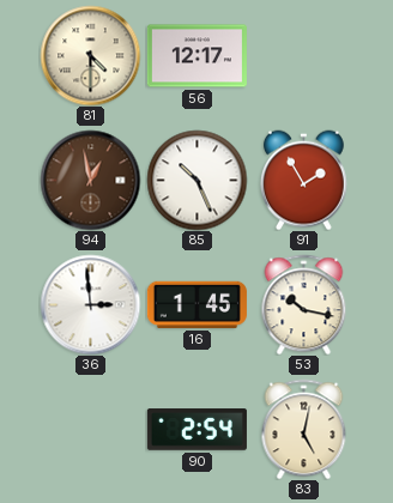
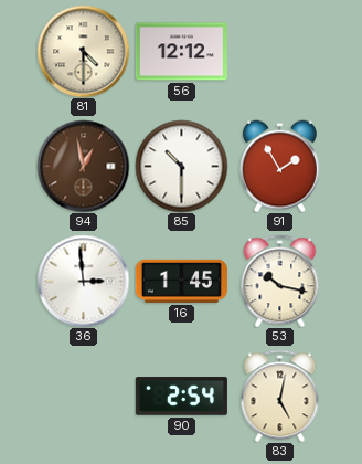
56: 12:17 -> 12:12
85: 10:26 -> 10:30
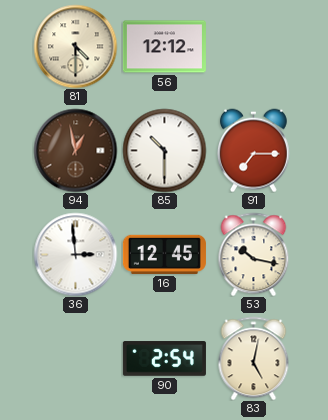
91: 1:55 -> 7:15
16: 1:45 -> 12:45
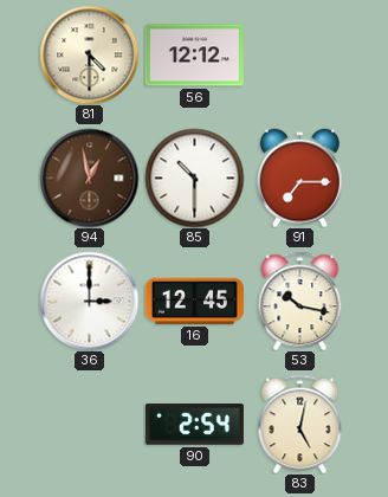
36: 2:59 -> 3:00
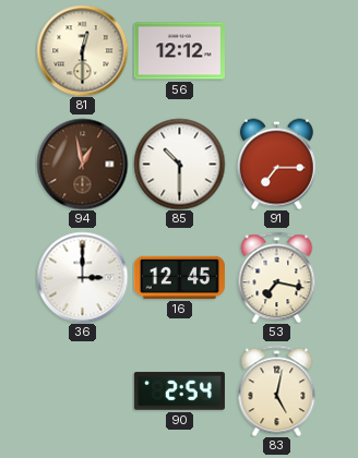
81: 4:30 -> 12:30
53: 10:17 -> 7:17
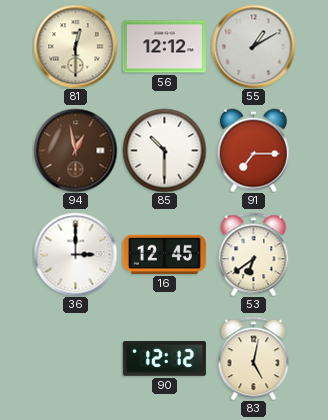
55: none -> 1:10
53: 7:17 -> 6:39
90: 2:54 -> 12:12
